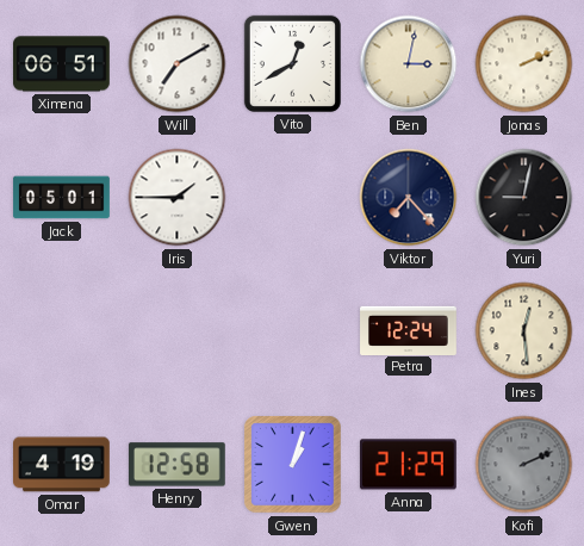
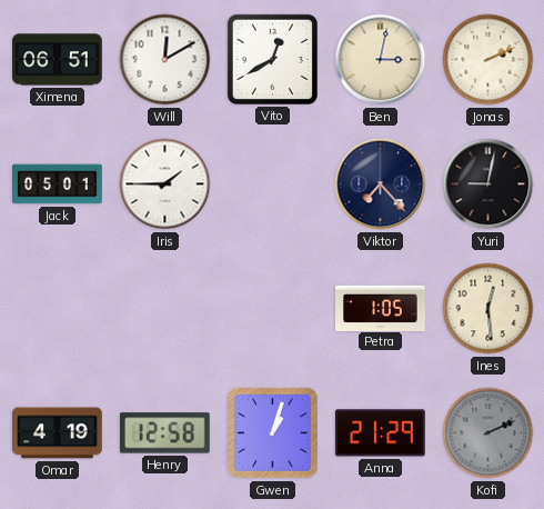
Will: 7:10 -> 12:10
Petra: 12:24 -> 1:05
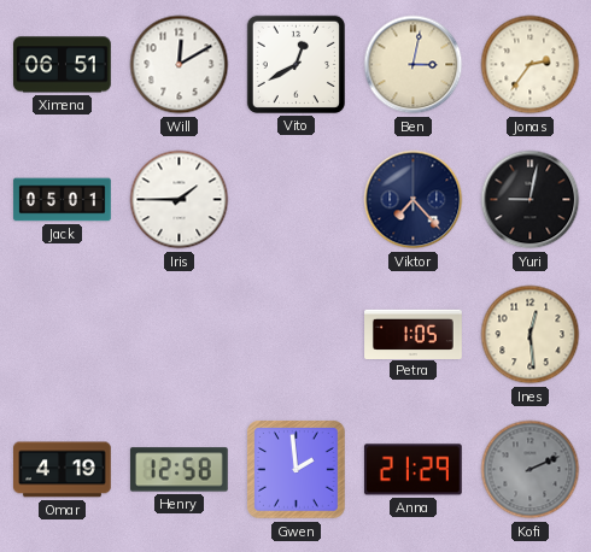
Jonas: 2:11 -> 2:36
Gwen: 1:03 -> 1:59
